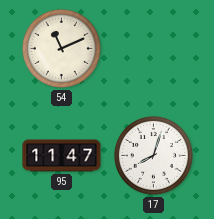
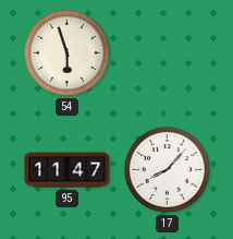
54: 11:11 -> 5:57
17: 8:03 -> 8:07
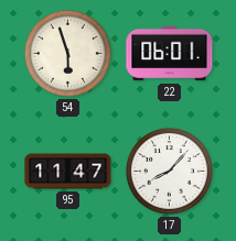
22: none -> 06:01
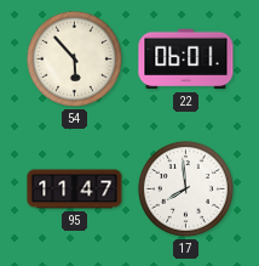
54: 5:57 -> 5:53
17: 8:07 -> 7:59
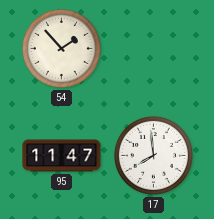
54: 5:53 -> 1:53
22: 06:01 -> none
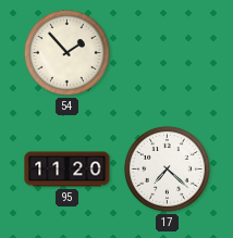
95: 11:47 -> 11:20
17: 7:59 -> 7:22
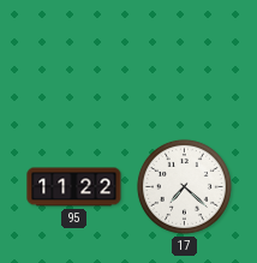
54: 1:53 -> none
95: 11:20 -> 11:22
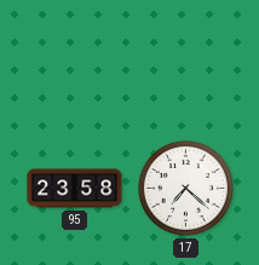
95: 11:22 -> 23:58
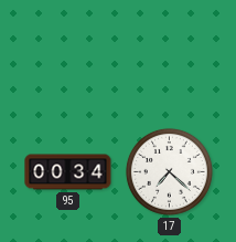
95: 23:58 -> 00:34
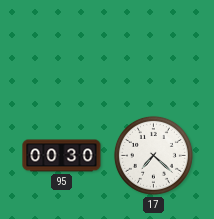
95: 00:34 -> 00:30
